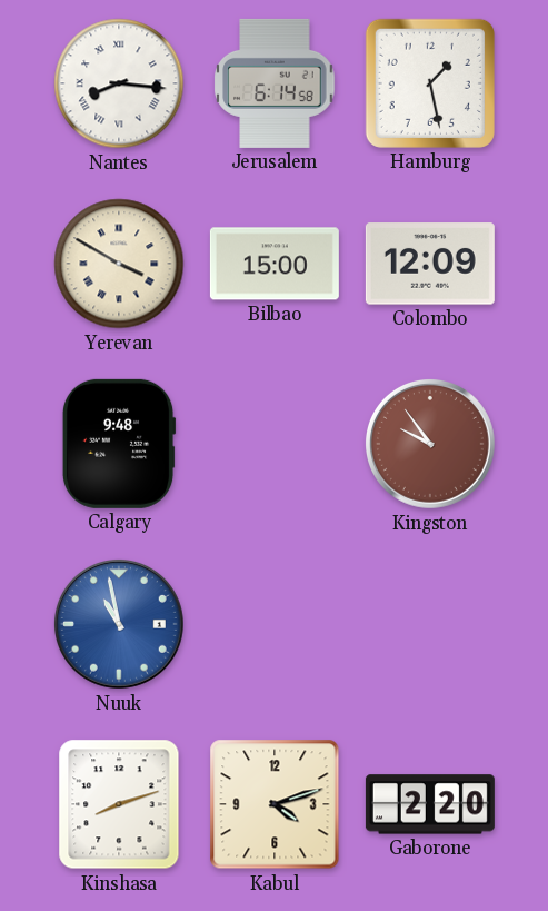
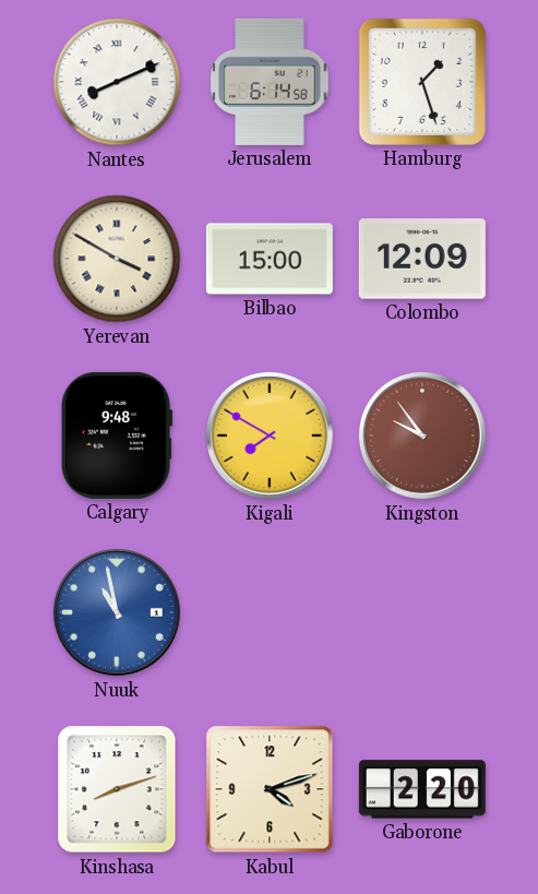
Nantes: 8:16 -> 8:11
Hamburg: 1:28 -> 1:27
Kigali: none -> 7:50
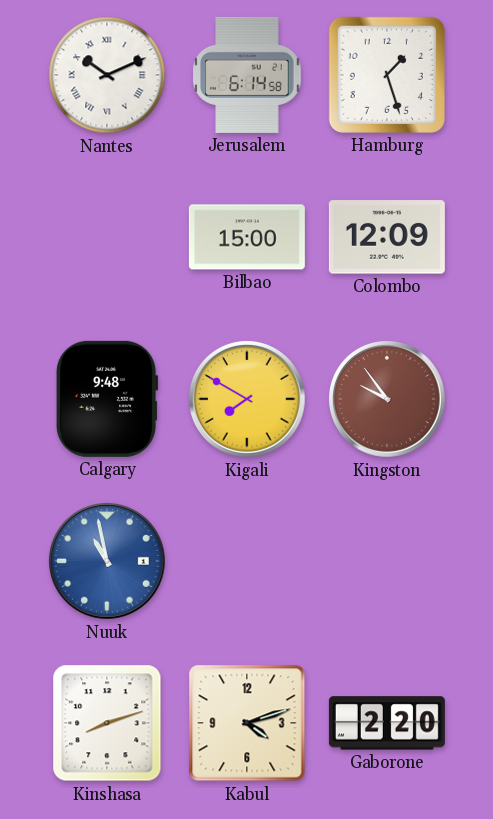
Nantes: 8:11 -> 10:11
Yerevan: 3:50 -> none
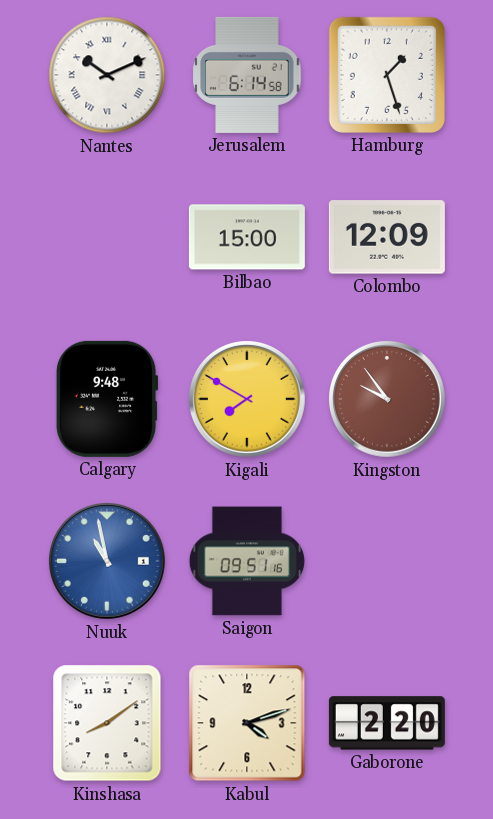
Saigon: none -> 09:51
Kinshasa: 8:12 -> 8:09
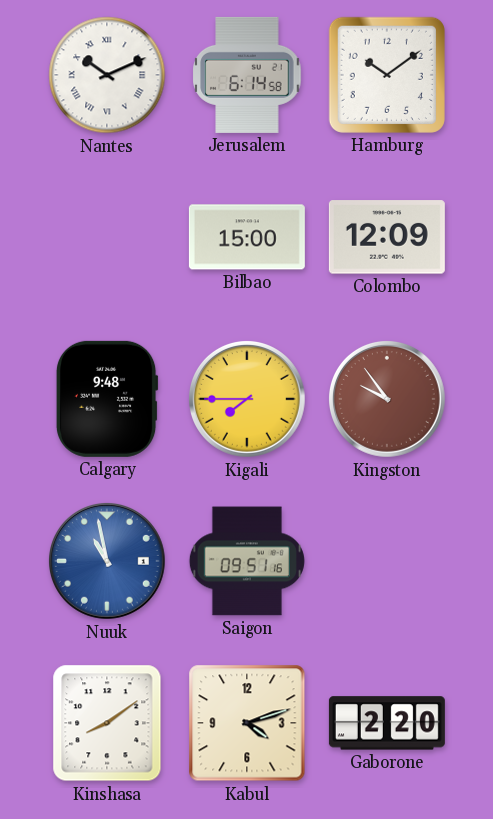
Hamburg: 1:27 -> 10:09
Kigali: 7:50 -> 7:45
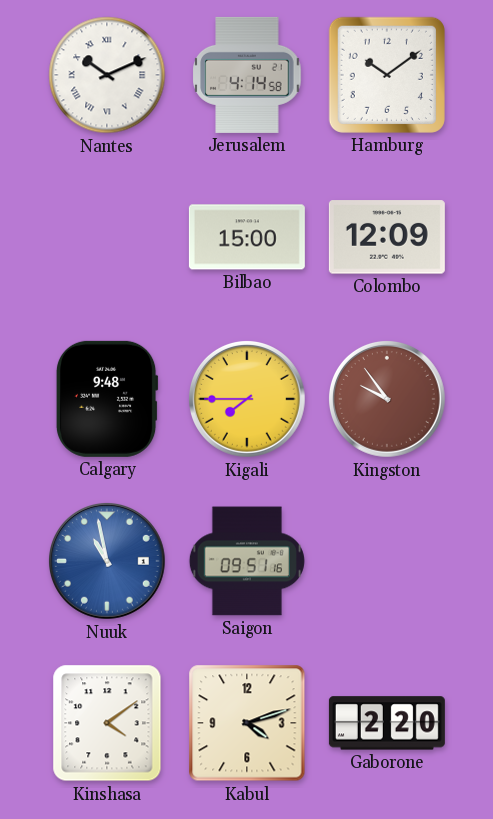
Jerusalem: 6:14 -> 4:14
Kinshasa: 8:09 -> 4:09
